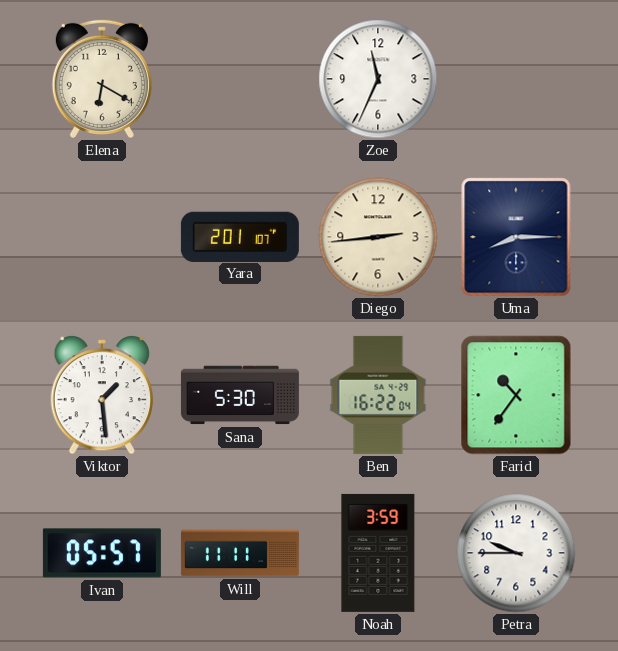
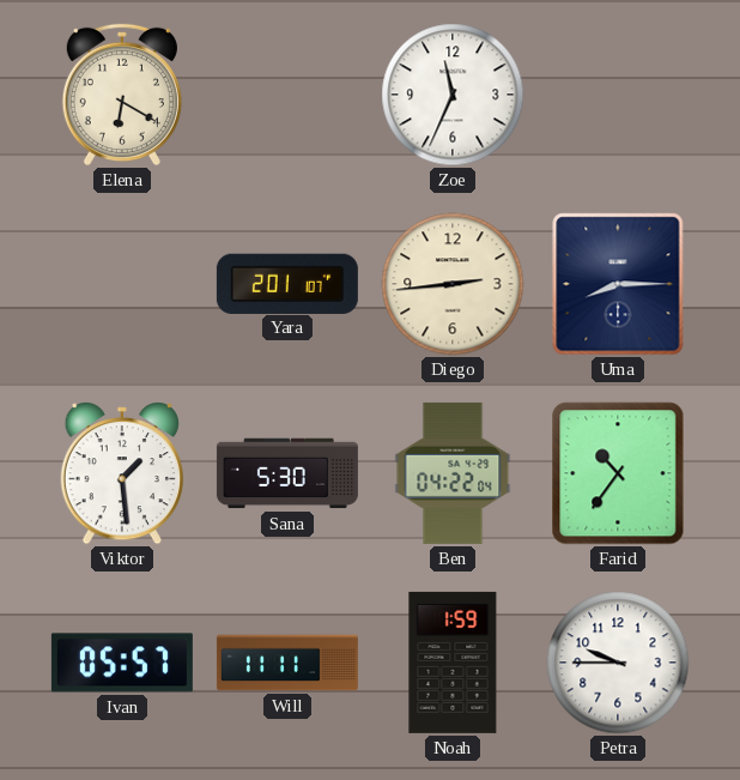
Ben: 16:22 -> 04:22
Noah: 3:59 -> 1:59
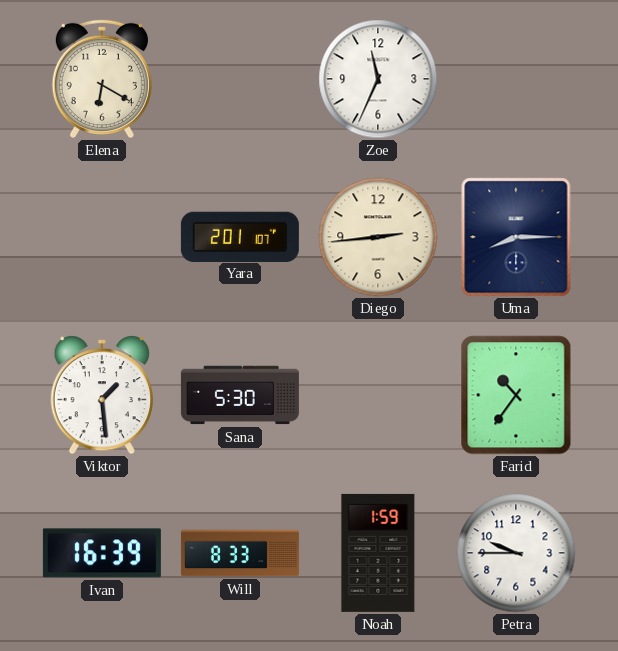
Ben: 04:22 -> none
Ivan: 05:57 -> 16:39
Will: 11:11 -> 8:33
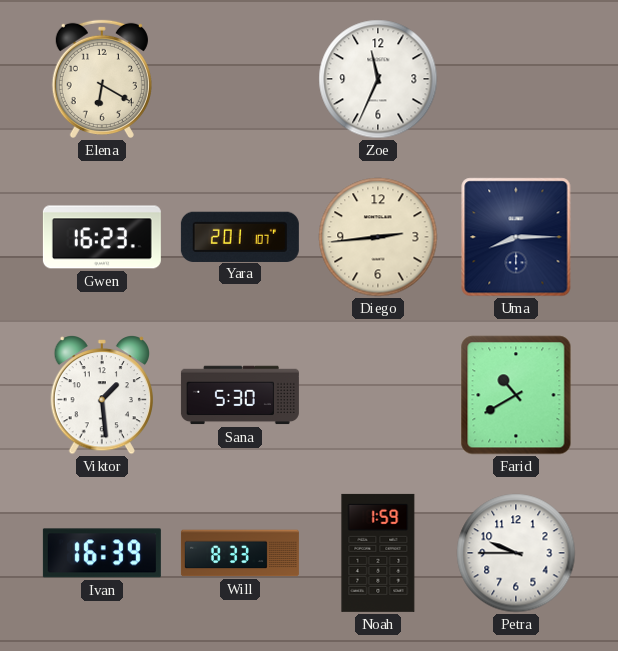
Gwen: none -> 16:23
Farid: 10:36 -> 10:40
